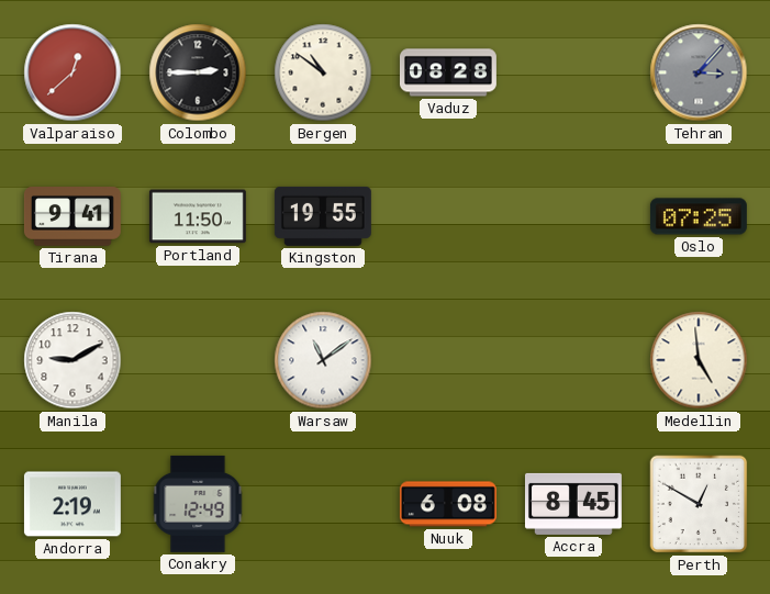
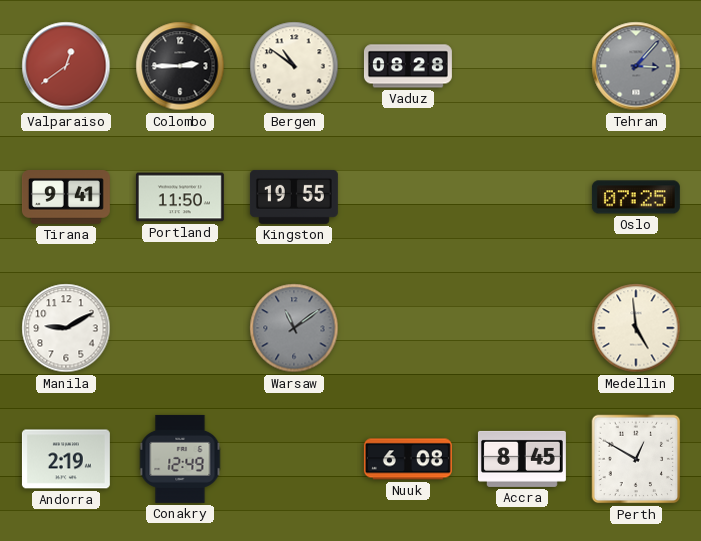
Valparaiso: 12:38 -> 12:39
Warsaw dial: white -> grey
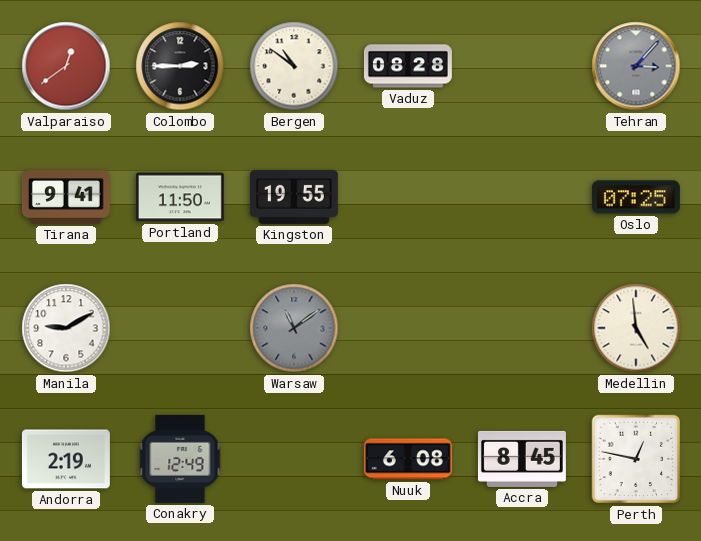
Perth: 12:50 -> 12:47
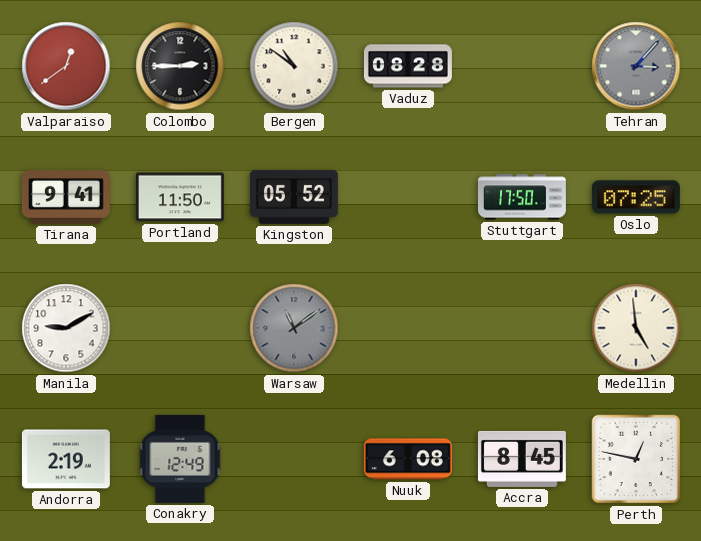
Kingston: 19:55 -> 05:52
Stuttgart: none -> 17:50
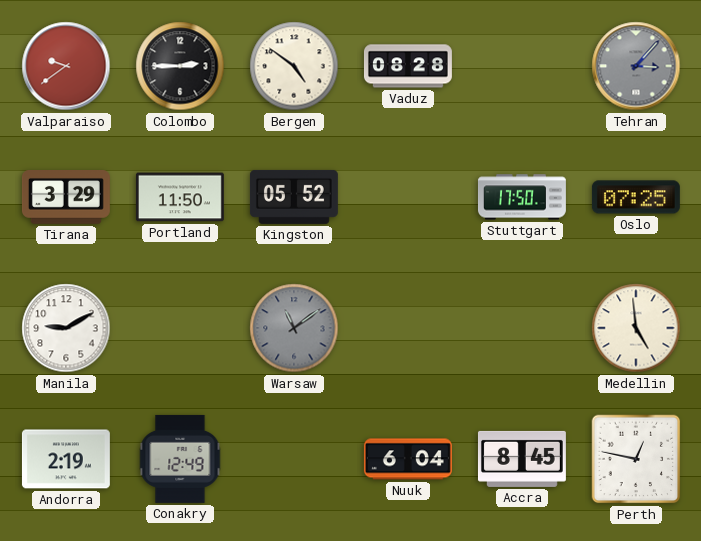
Valparaiso: 12:39 -> 9:39
Bergen: 10:51 -> 4:51
Tirana: 9:41 -> 3:29
Nuuk: 6:08 -> 6:04
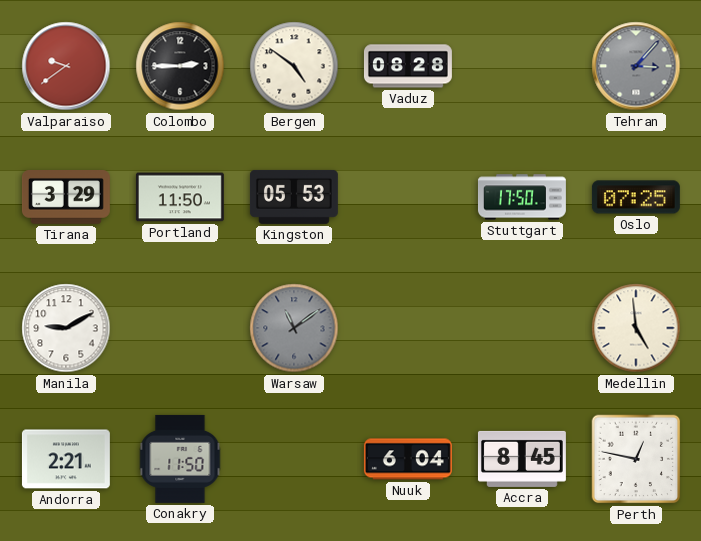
Kingston: 05:52 -> 05:53
Andorra: 2:19 -> 2:21
Conakry: 12:49 -> 11:50
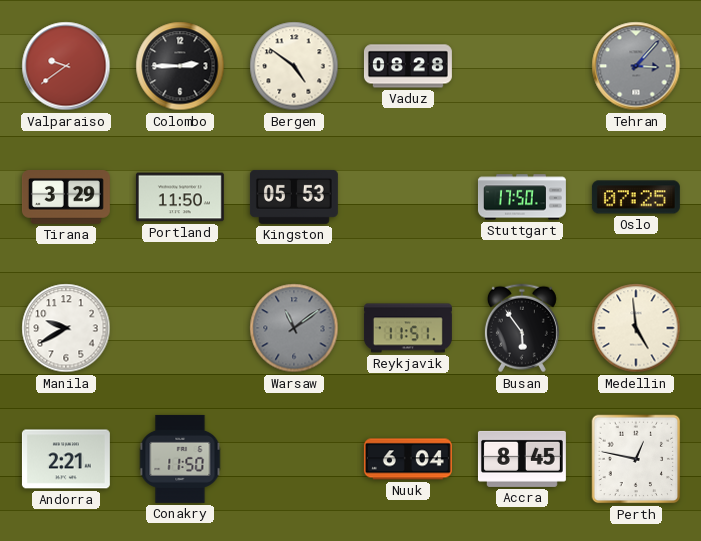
Manila: 9:10 -> 9:40
Reykjavik: none -> 11:51
Busan: none -> 5:54
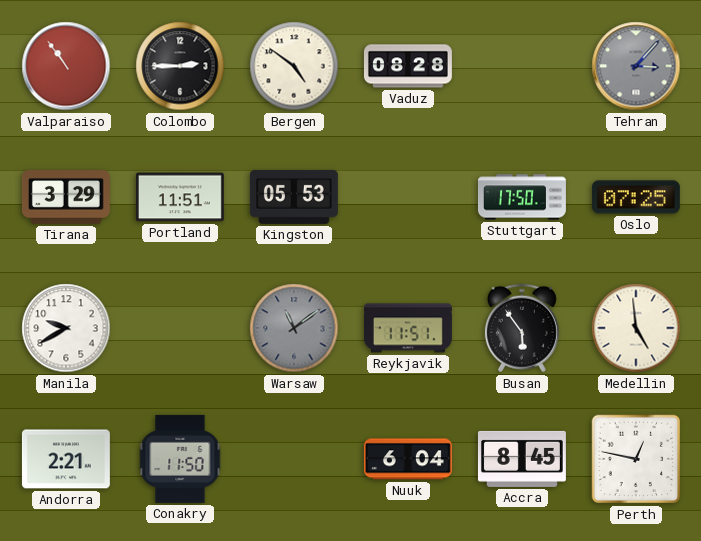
Valparaiso: 9:39 -> 10:54
Portland: 11:50 -> 11:51
